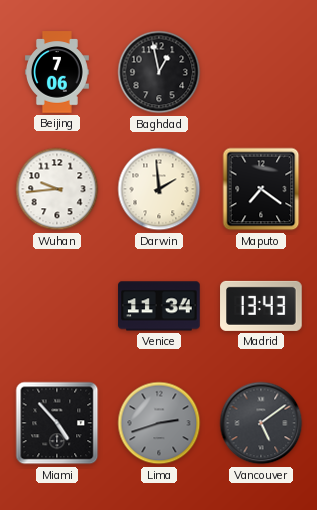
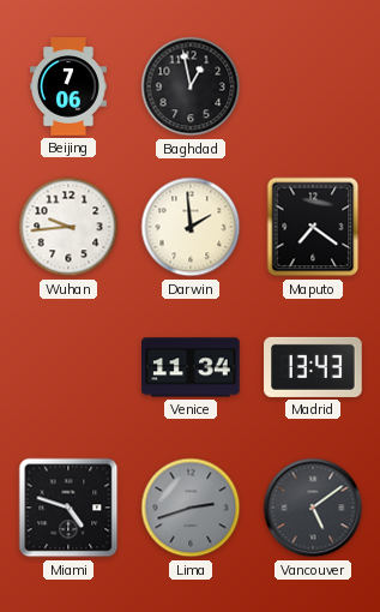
Miami: 4:53 -> 4:48
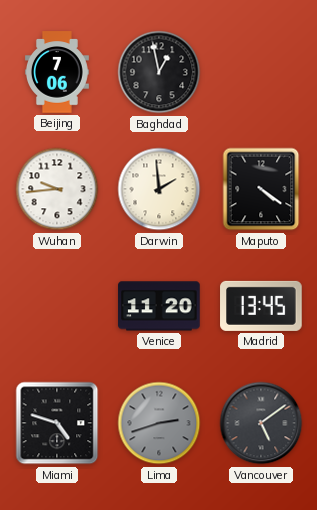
Maputo: 7:21 -> 4:21
Venice: 11:34 -> 11:20
Madrid: 13:43 -> 13:45
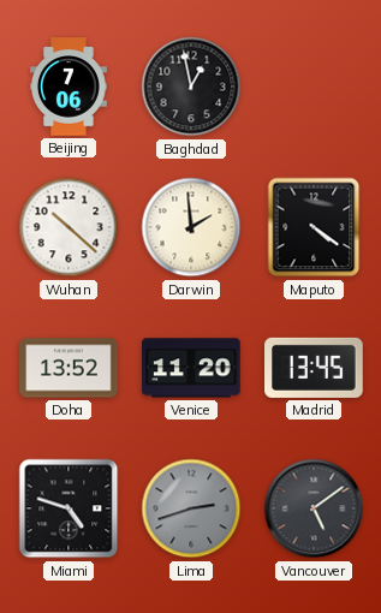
Wuhan: 9:44 -> 10:22
Doha: none -> 13:52
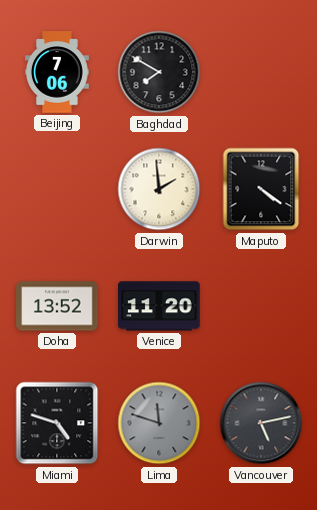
Baghdad: 12:58 -> 7:50
Wuhan: 10:22 -> none
Madrid: 13:45 -> none
Lima: 2:42 -> 11:48
Vancouver: 5:09 -> 5:13
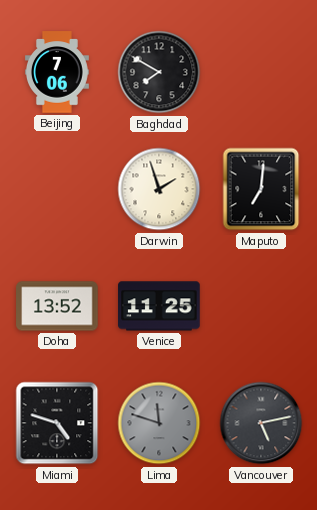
Darwin: 1:59 -> 1:57
Maputo: 4:21 -> 7:01
Venice: 11:20 -> 11:25
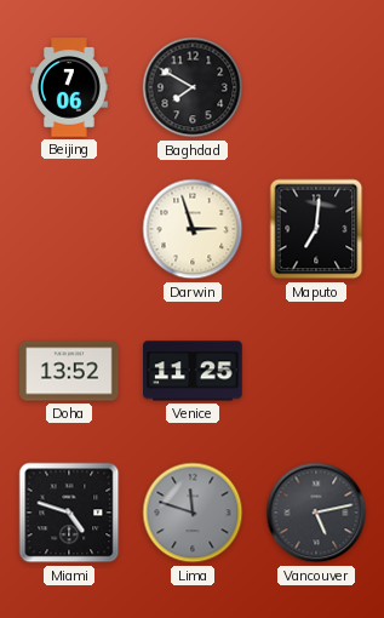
Darwin: 1:57 -> 2:57
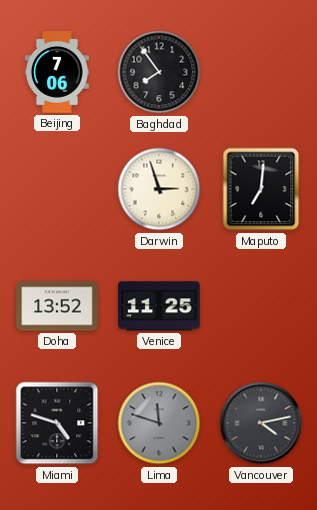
Baghdad: 7:50 -> 7:54
Vancouver: 5:13 -> 4:13
